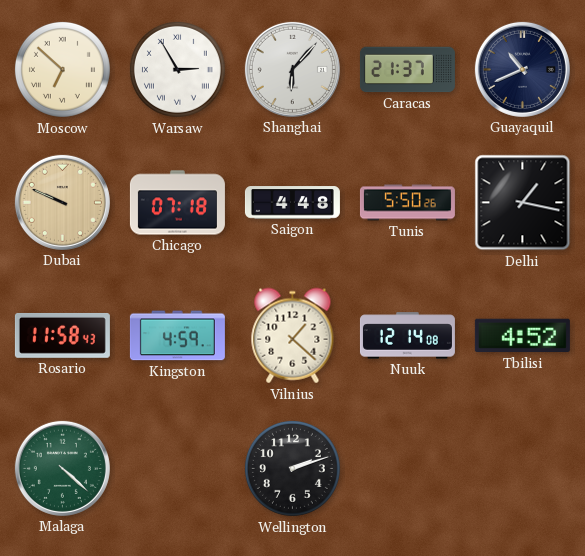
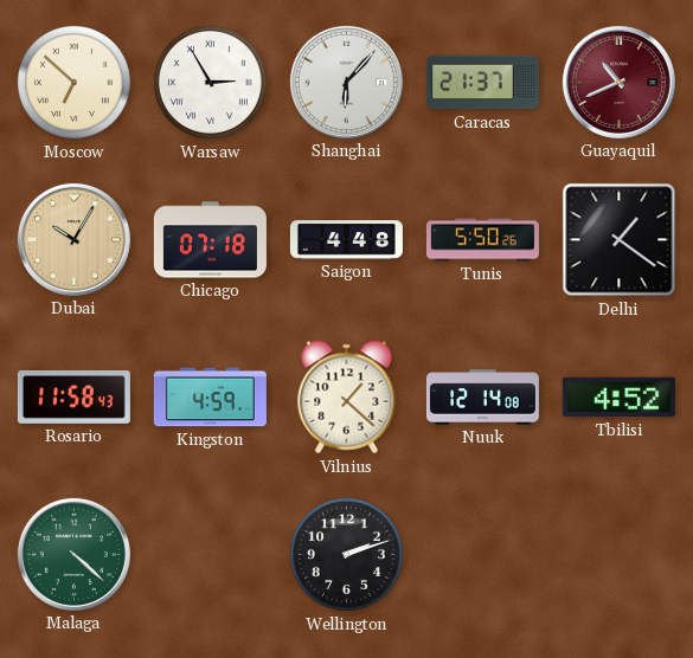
Guayaquil dial: navy -> burgundy
Dubai: 9:49 -> 10:05
Delhi: 1:17 -> 1:21
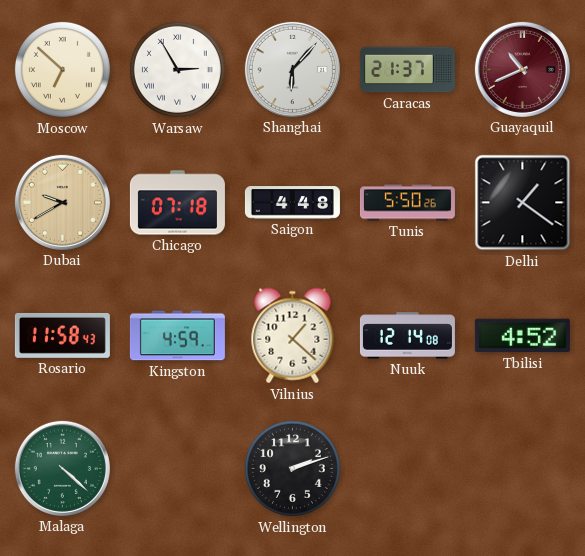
Dubai: 10:05 -> 9:40
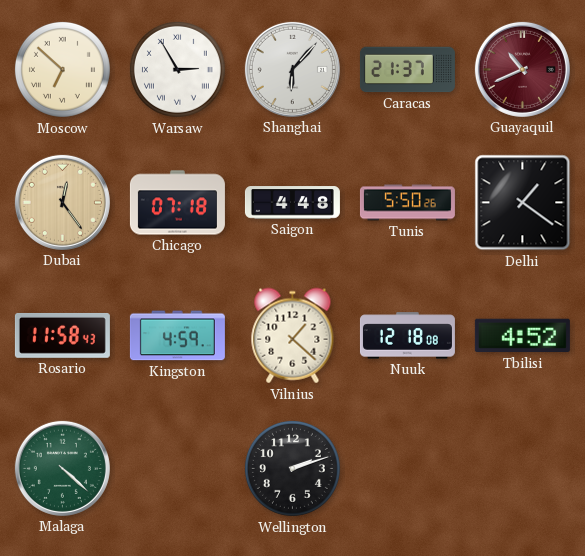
Dubai: 9:40 -> 12:24
Nuuk: 12:14 -> 12:18
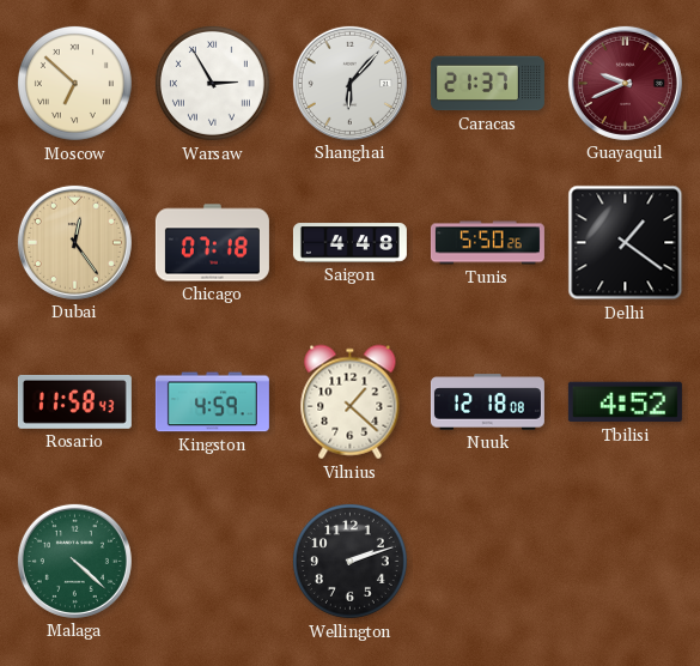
Guayaquil: 10:41 -> 9:41
